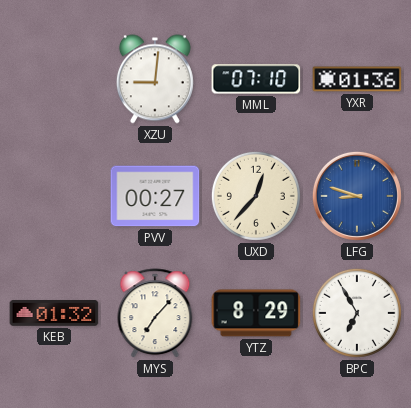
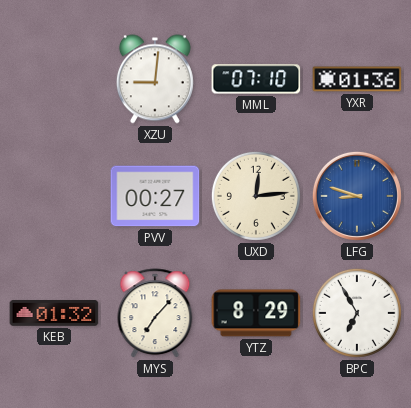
UXD: 12:37 -> 12:14
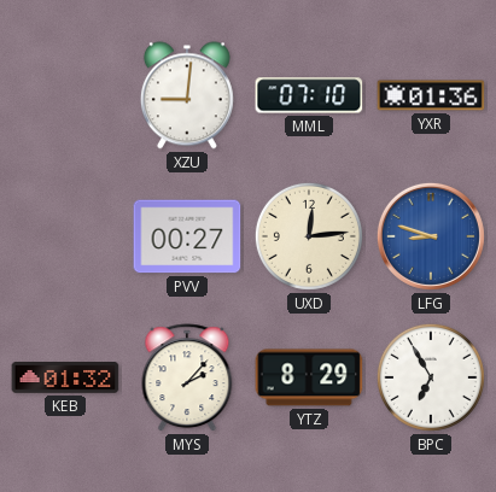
MYS: 7:07 -> 2:07
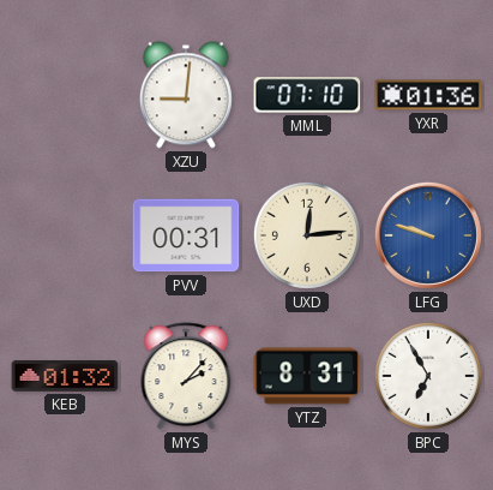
PVV: 00:27 -> 00:31
LFG: 8:48 -> 9:48
YTZ: 8:29 -> 8:31
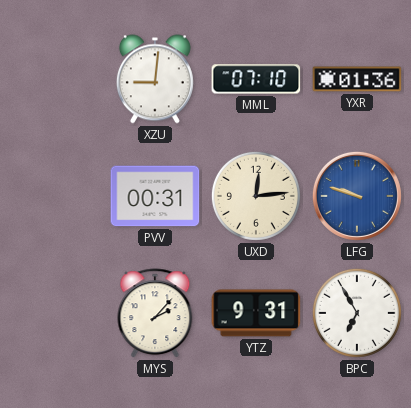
KEB: 01:32 -> none
YTZ: 8:31 -> 9:31
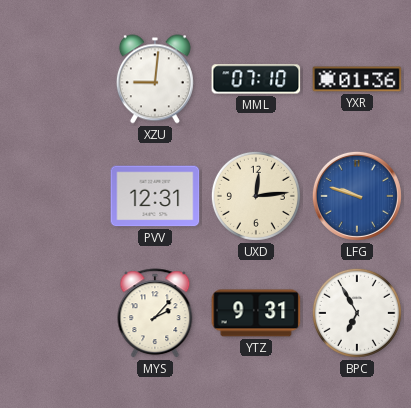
PVV: 00:31 -> 12:31
